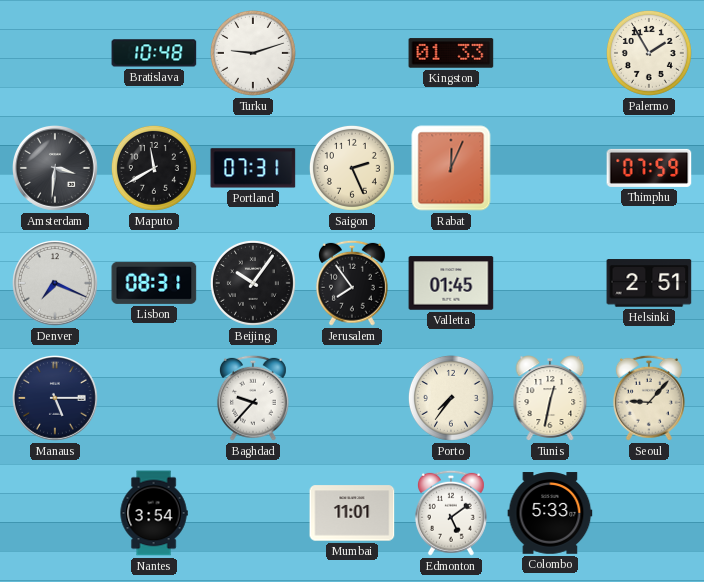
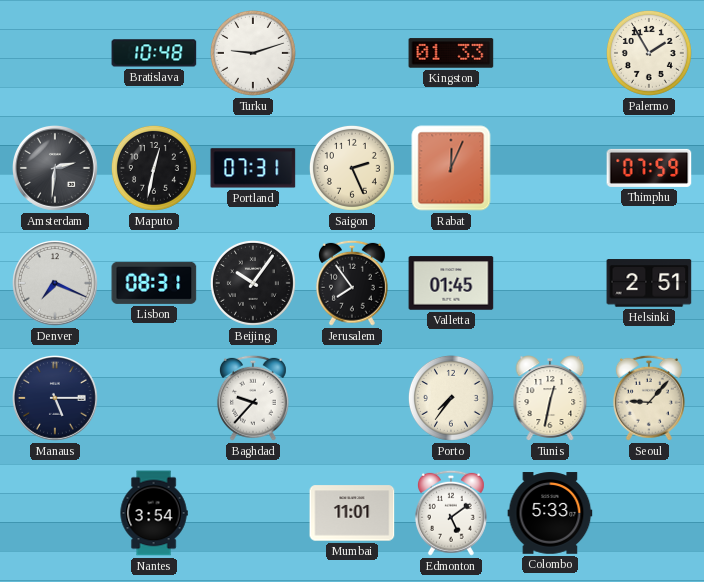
Amsterdam: 3:31 -> 2:31
Maputo: 11:40 -> 12:32
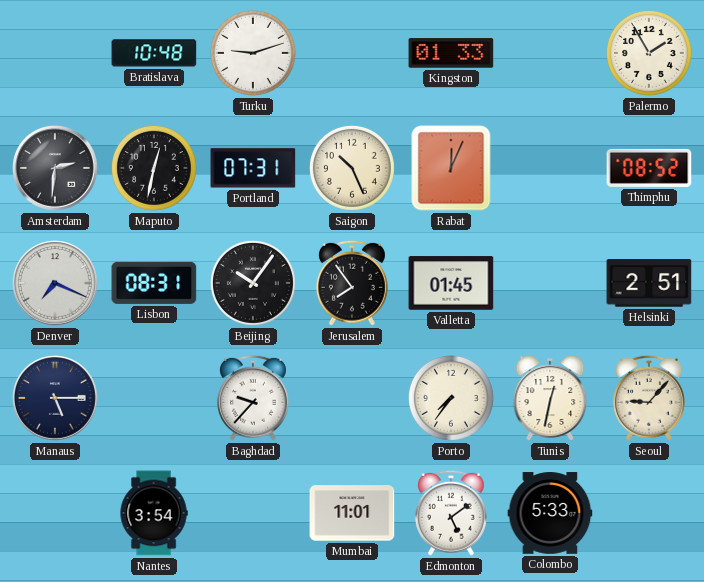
Saigon: 2:26 -> 10:26
Thimphu: 07:59 -> 08:52
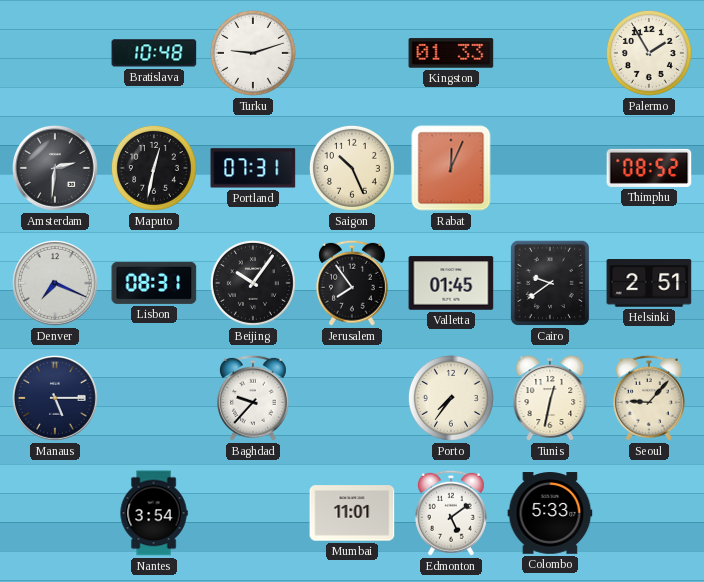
Cairo: none -> 9:39
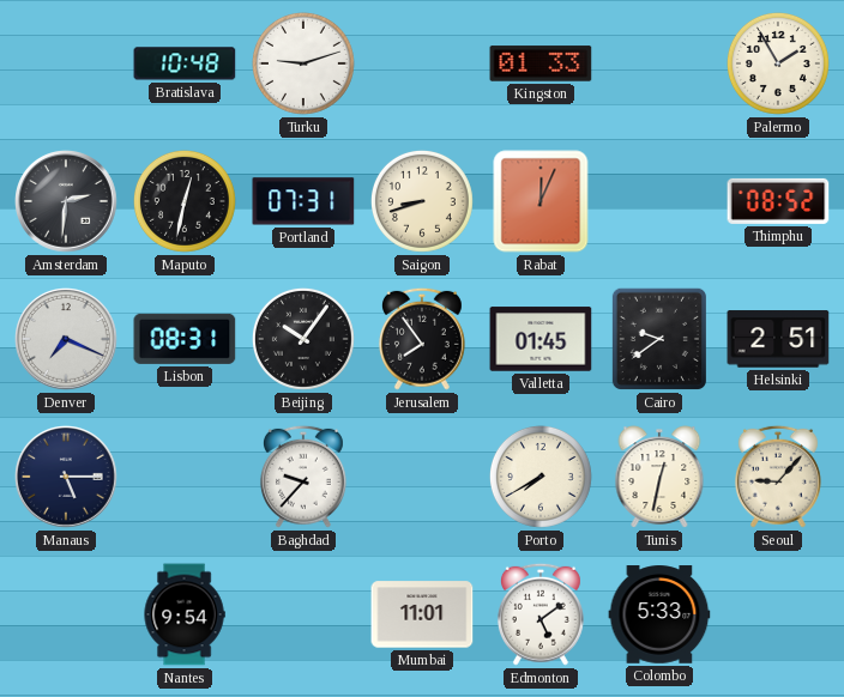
Saigon: 10:26 -> 8:42
Porto: 7:36 -> 7:40
Nantes: 3:54 -> 9:54
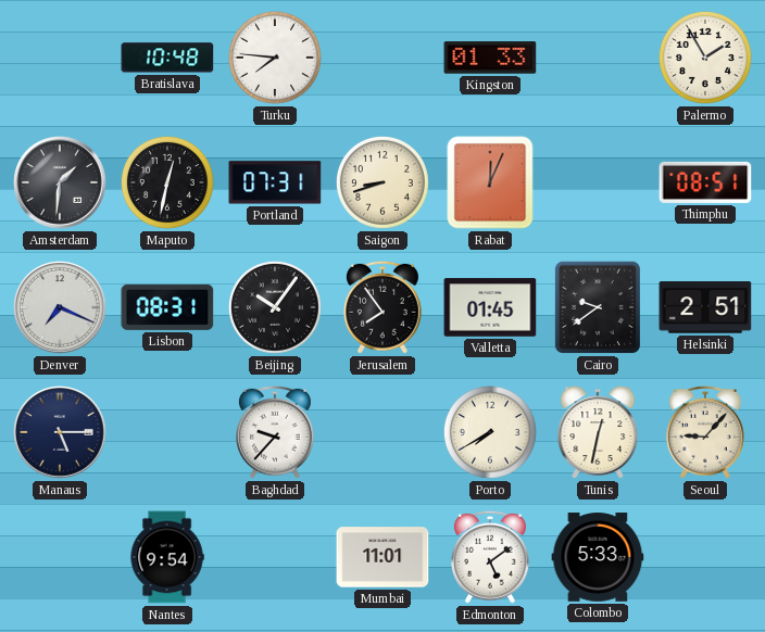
Turku: 9:12 -> 7:46
Amsterdam: 2:31 -> 1:31
Thimphu: 08:52 -> 08:51
